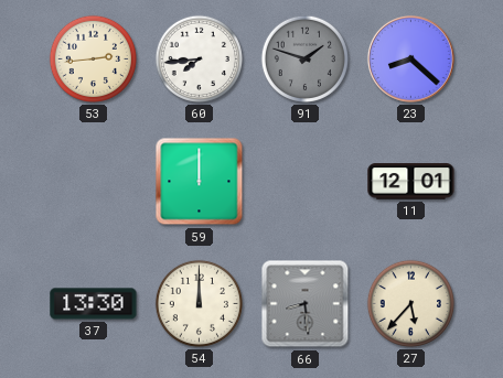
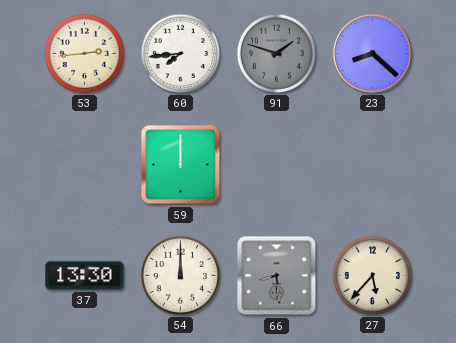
11: 12:01 -> none
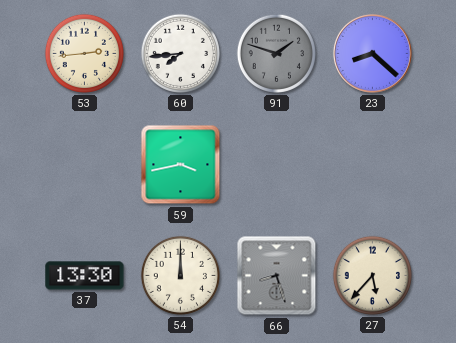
59: 12:00 -> 3:43
66: 8:29 -> 8:27
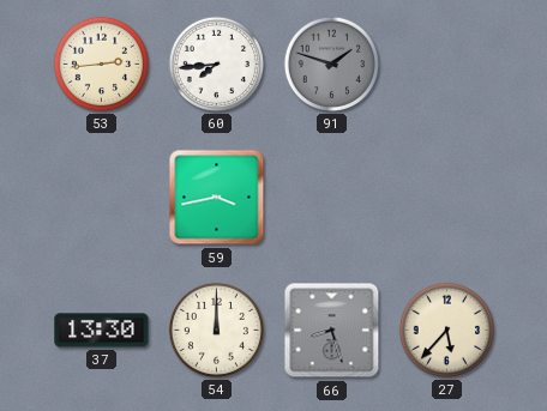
23: 8:22 -> none
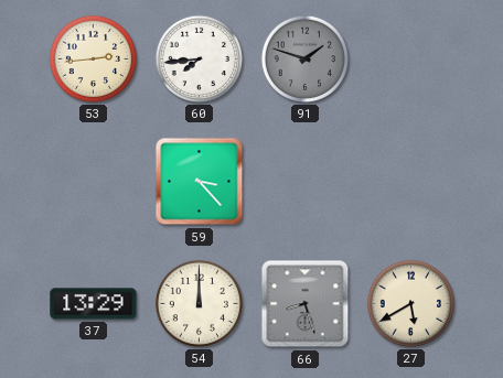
59: 3:43 -> 3:23
37: 13:30 -> 13:29
27: 5:37 -> 5:40
